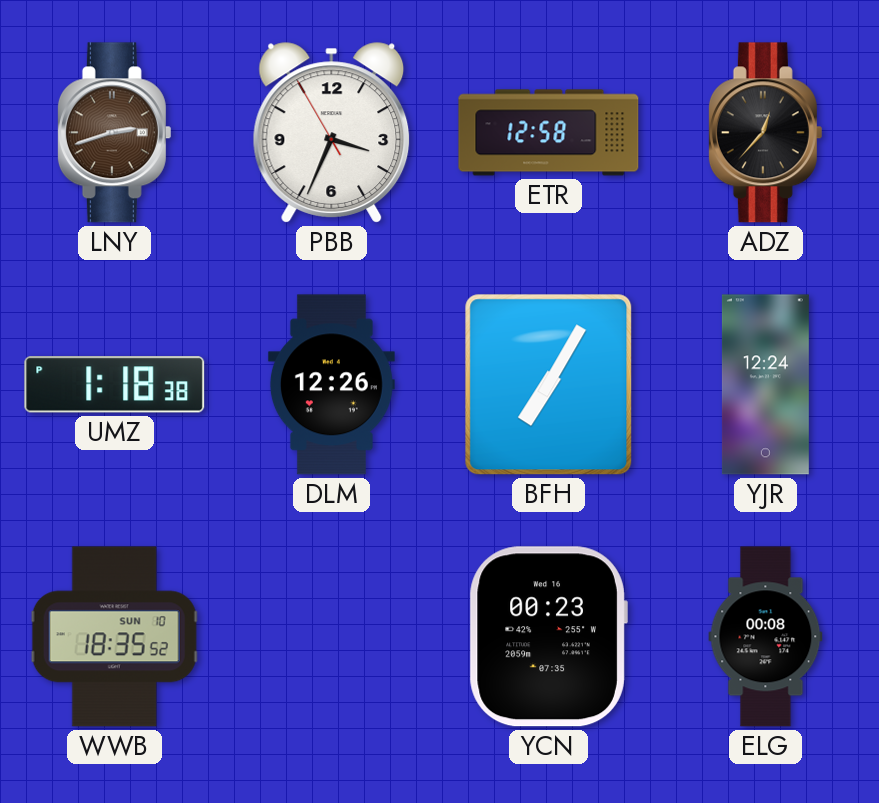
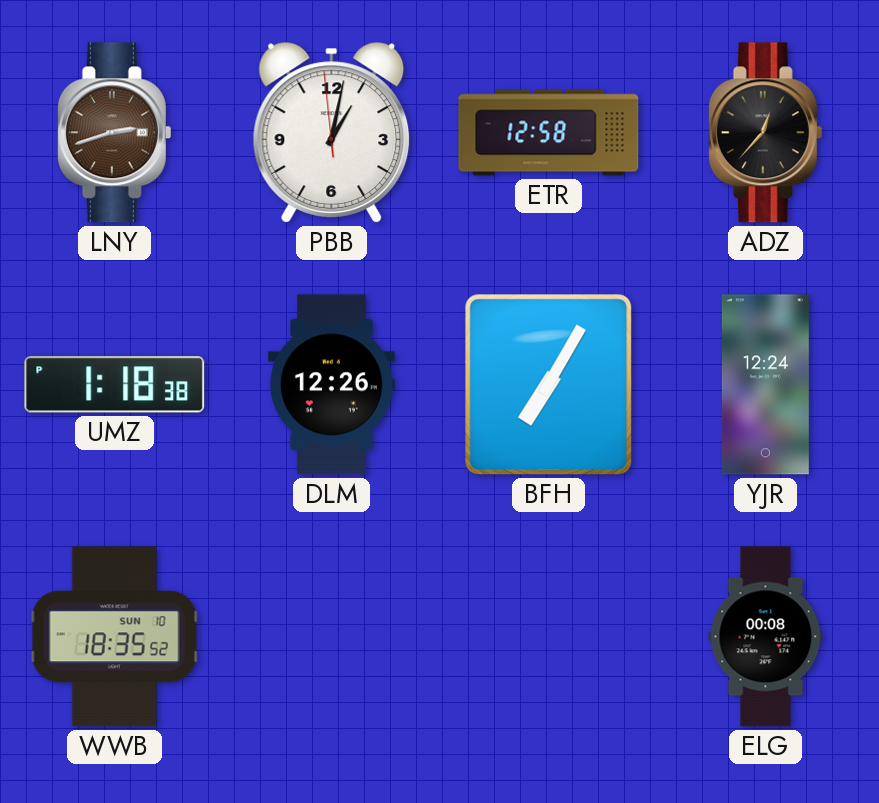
PBB: 3:33 -> 1:01
YCN: 00:23 -> none
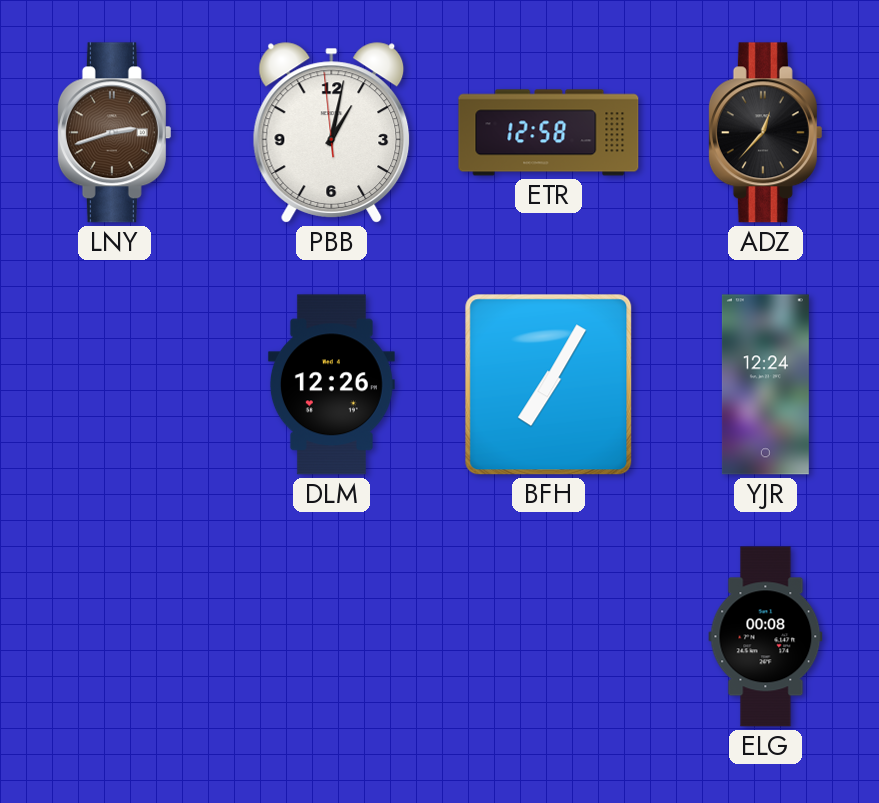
UMZ: 1:18 -> none
WWB: 18:35 -> none
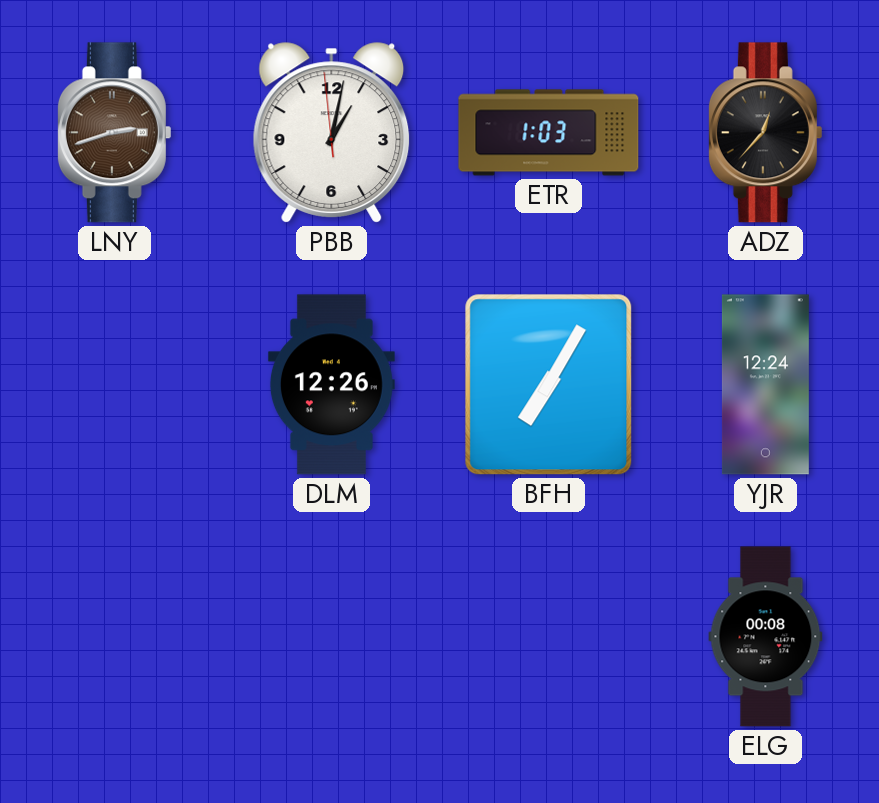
ETR: 12:58 -> 1:03
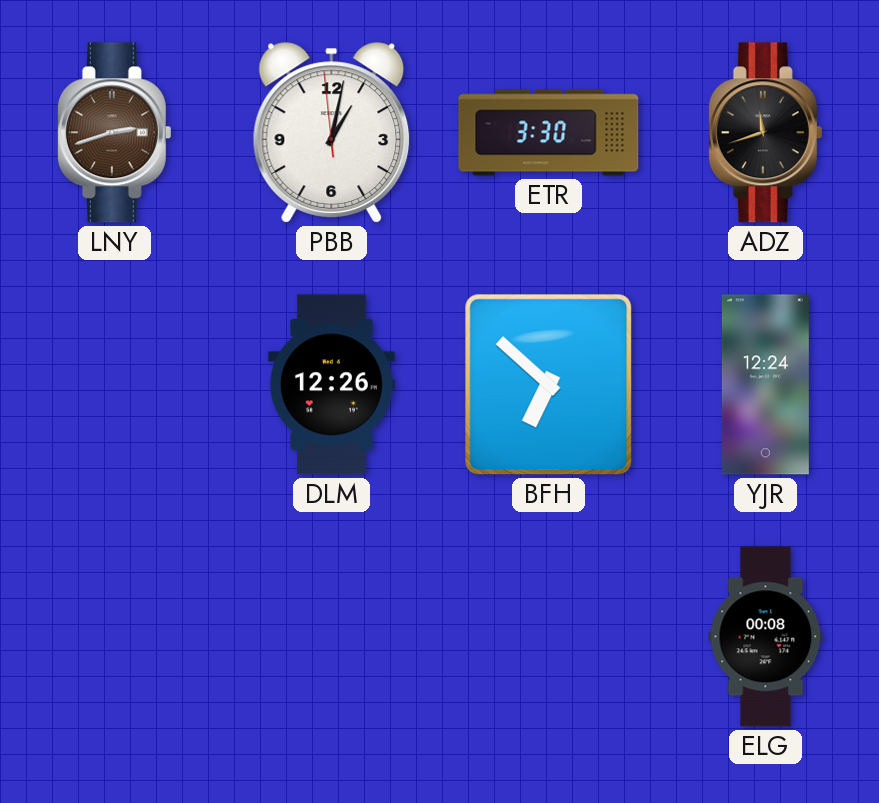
ETR: 1:03 -> 3:30
ADZ: 12:37 -> 11:42
BFH: 7:05 -> 6:52
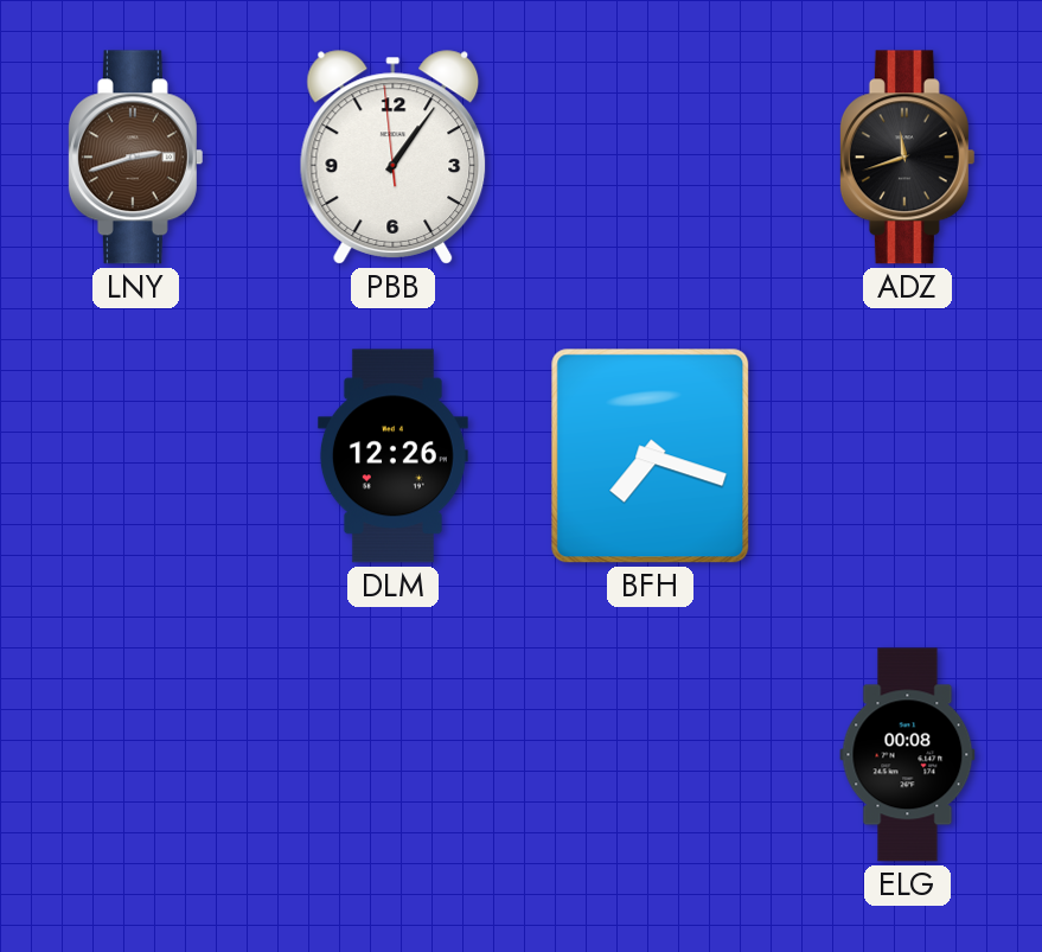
PBB: 1:01 -> 1:05
ETR: 3:30 -> none
BFH: 6:52 -> 7:18
YJR: 12:24 -> none
